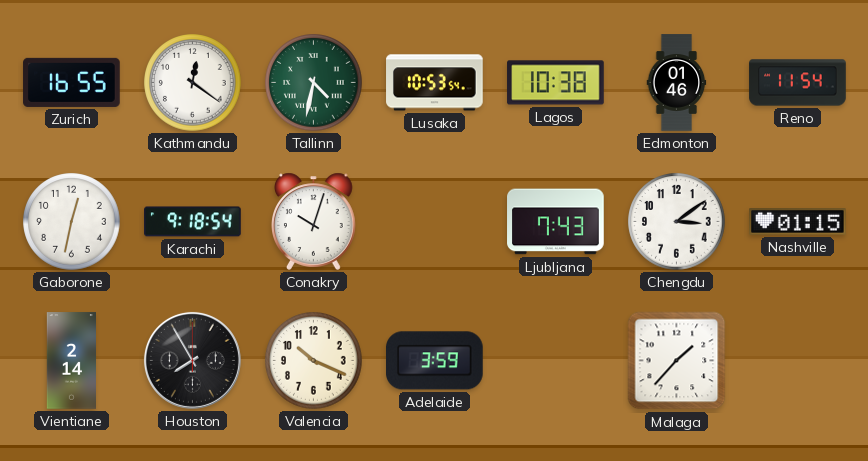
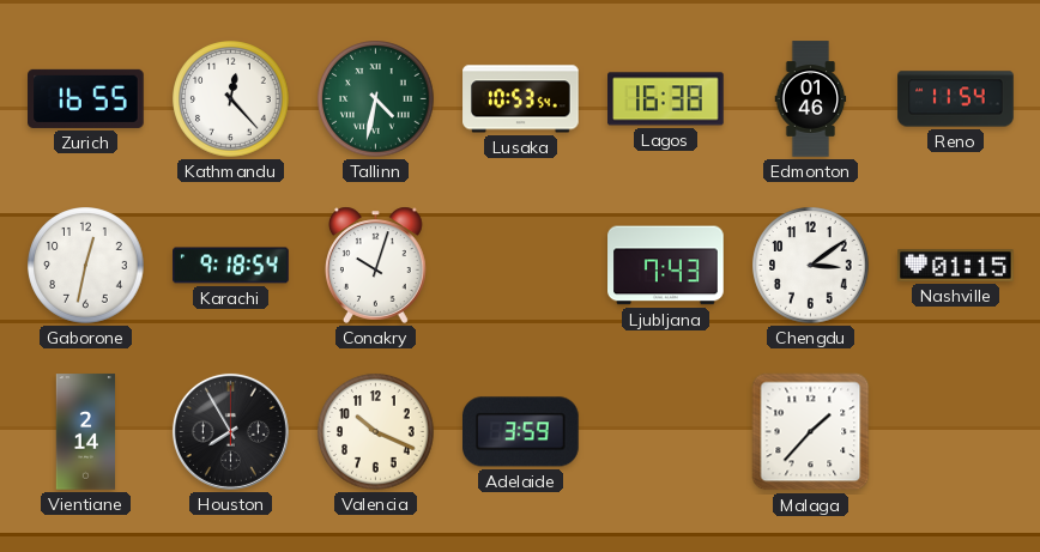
Kathmandu: 12:21 -> 12:23
Lagos: 10:38 -> 16:38
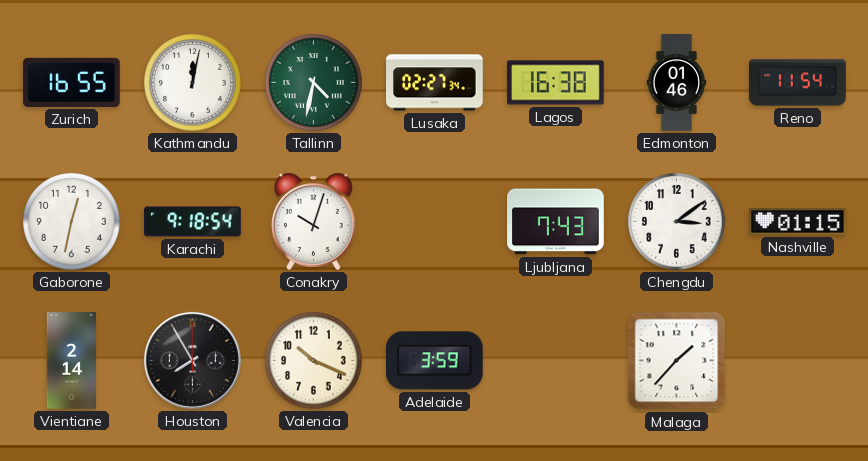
Kathmandu: 12:23 -> 12:02
Lusaka: 10:53 -> 02:27
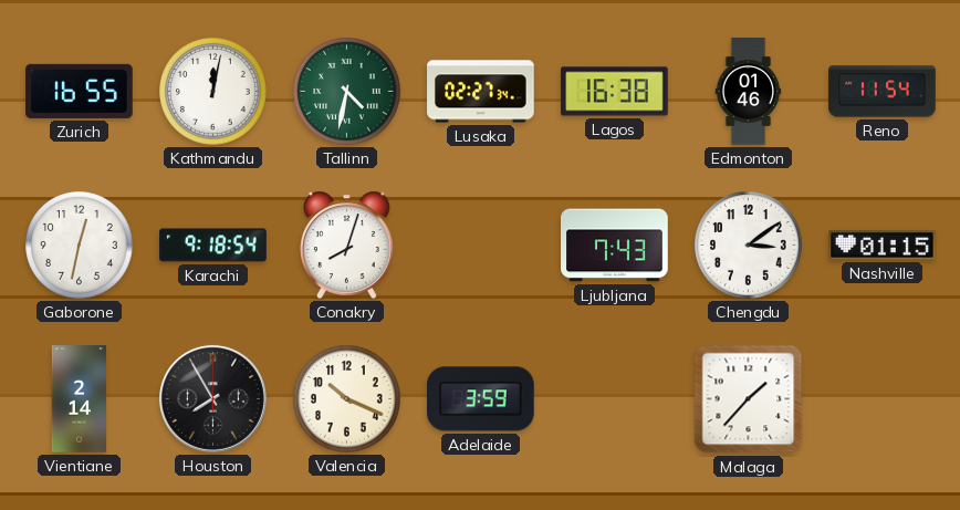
Conakry: 10:03 -> 8:03
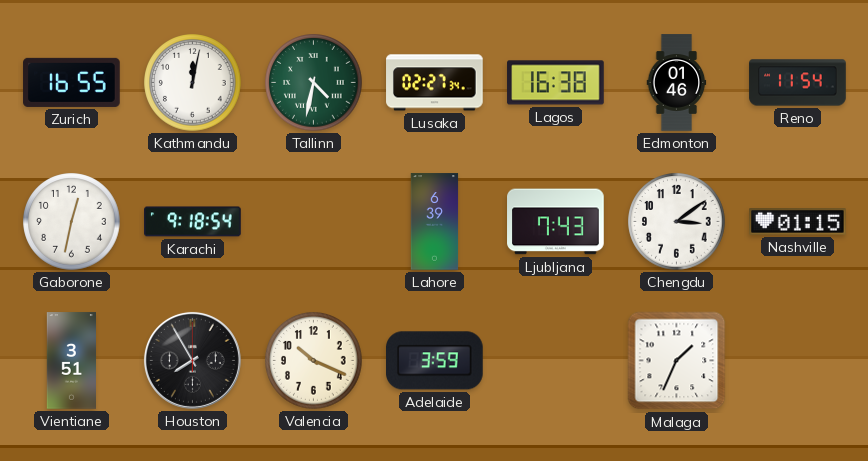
Conakry: 8:03 -> none
Lahore: none -> 6:39
Vientiane: 2:14 -> 3:51
Malaga: 1:37 -> 1:34
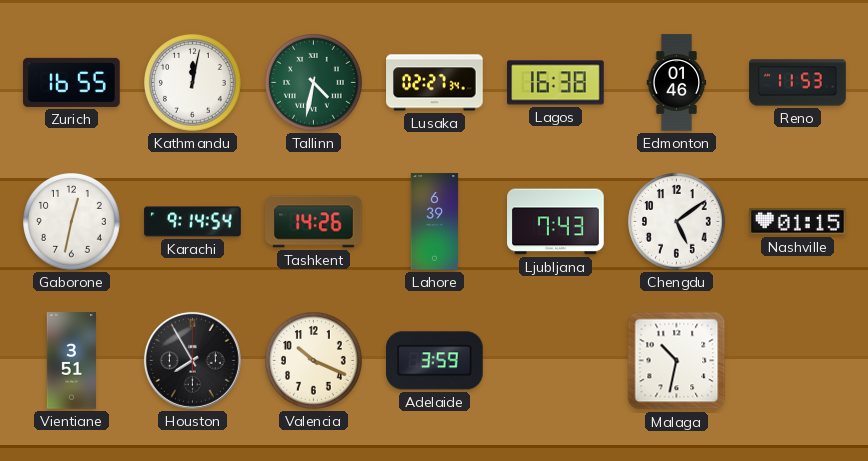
Reno: 11:54 -> 11:53
Karachi: 9:18 -> 9:14
Tashkent: none -> 14:26
Chengdu: 3:09 -> 5:09
Malaga: 1:34 -> 10:32
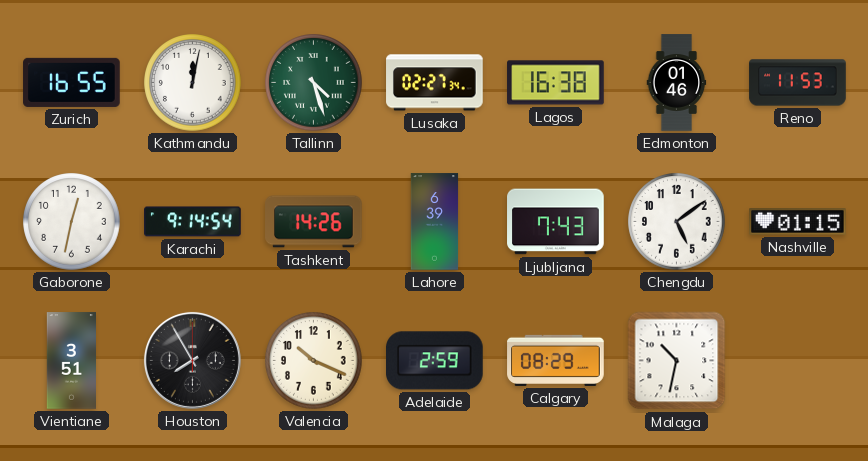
Tallinn: 4:32 -> 4:27
Adelaide: 3:59 -> 2:59
Calgary: none -> 08:29
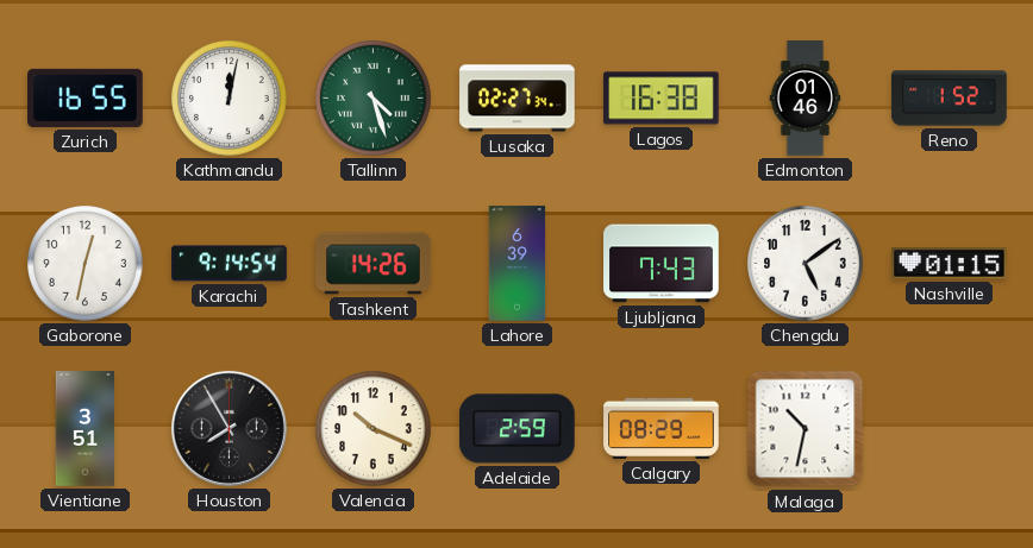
Reno: 11:53 -> 1:52
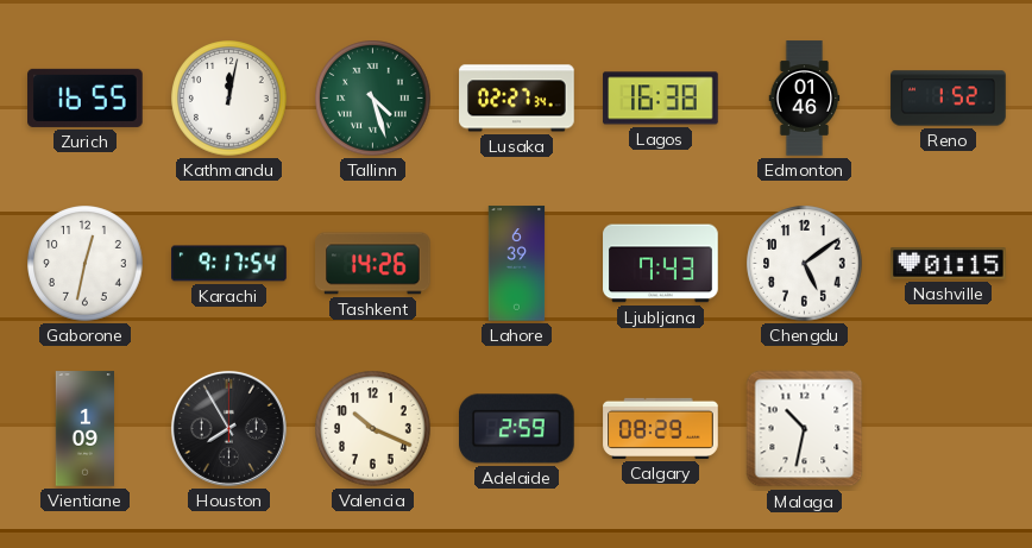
Karachi: 9:14 -> 9:17
Vientiane: 3:51 -> 1:09
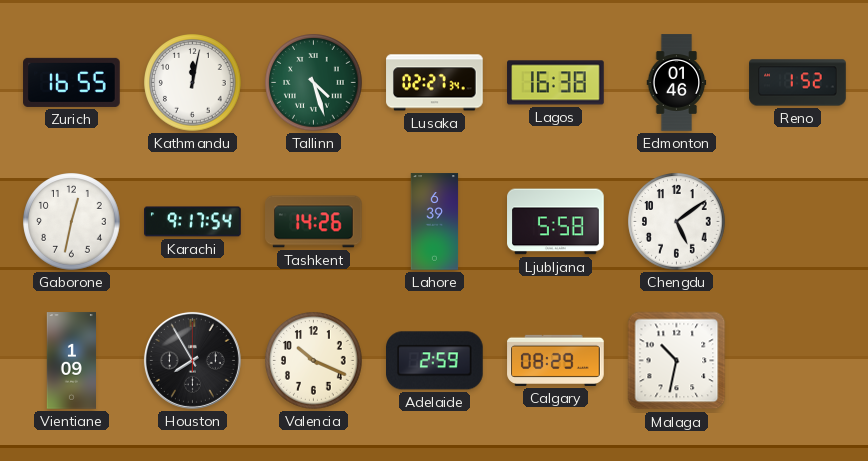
Ljubljana: 7:43 -> 5:58
Nashville: 01:15 -> none
